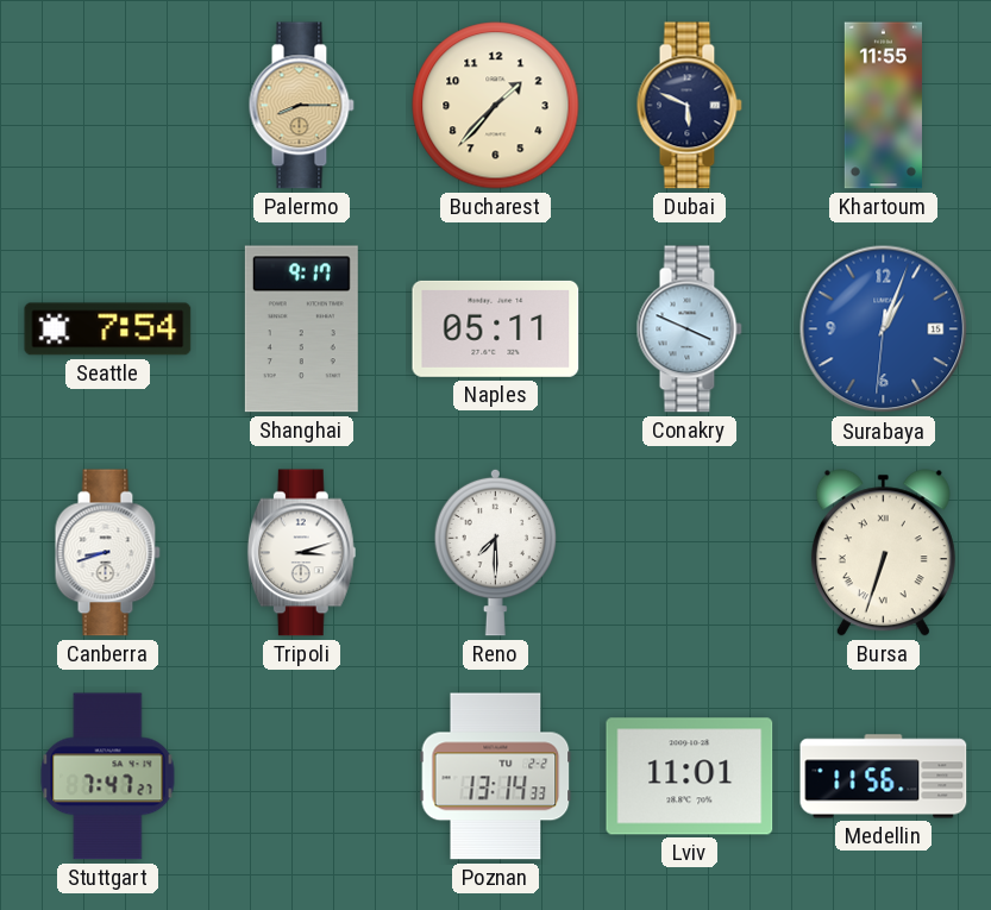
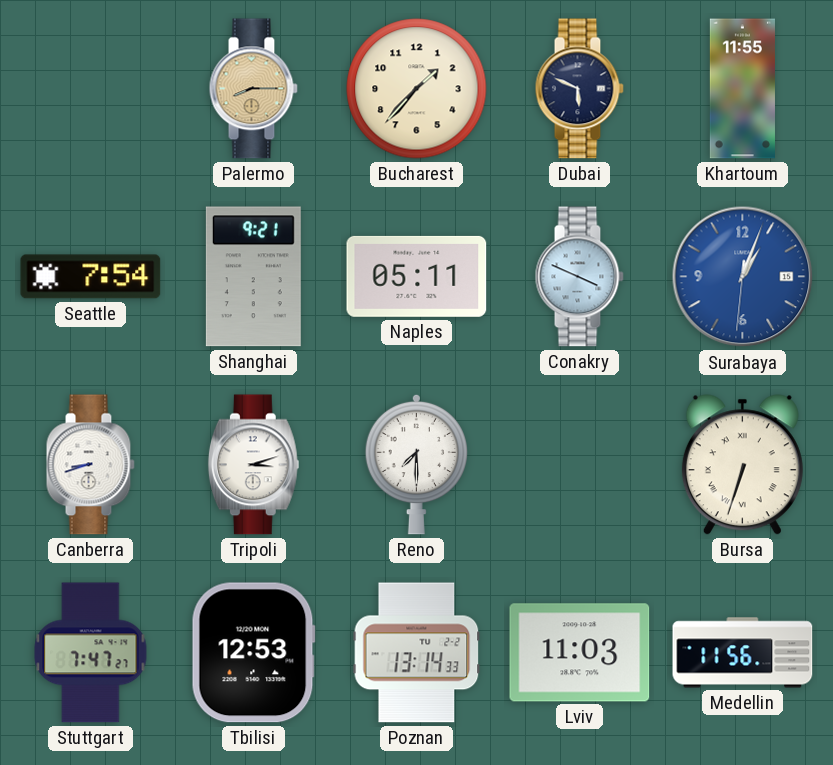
Shanghai: 9:17 -> 9:21
Tbilisi: none -> 12:53
Lviv: 11:01 -> 11:03
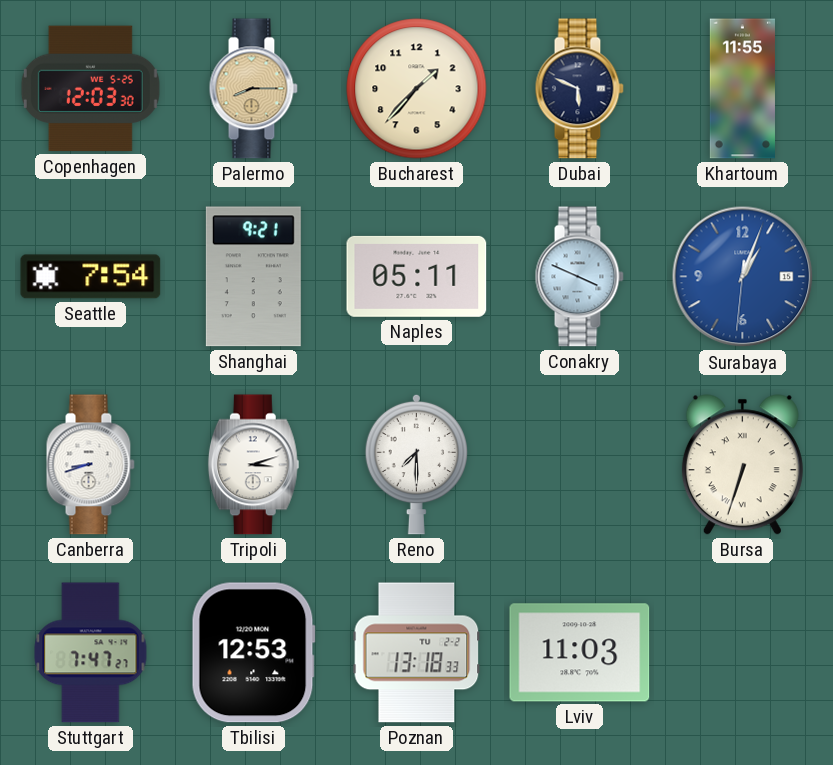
Copenhagen: none -> 12:03
Poznan: 13:14 -> 13:18
Medellin: 11:56 -> none
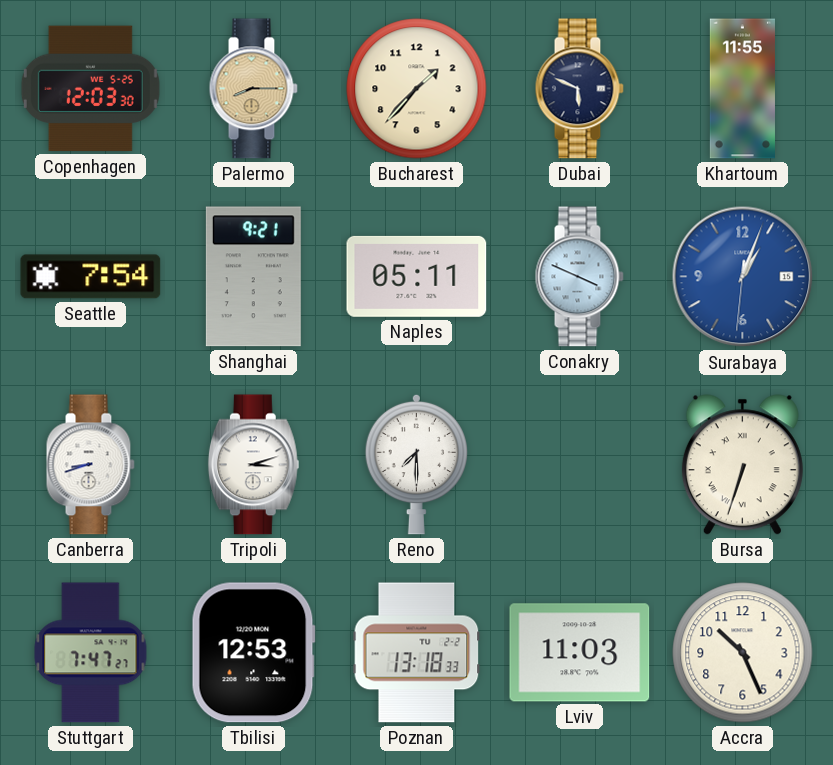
Accra: none -> 10:26
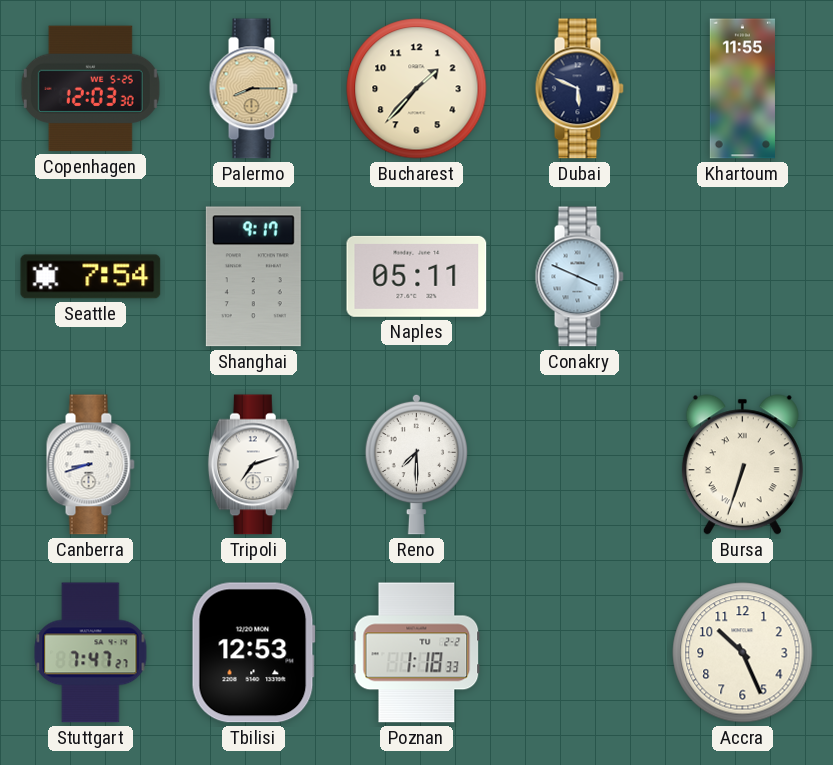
Shanghai: 9:21 -> 9:17
Surabaya: 1:03 -> none
Tripoli: 3:12 -> 7:12
Poznan: 13:18 -> 1:18
Lviv: 11:03 -> none
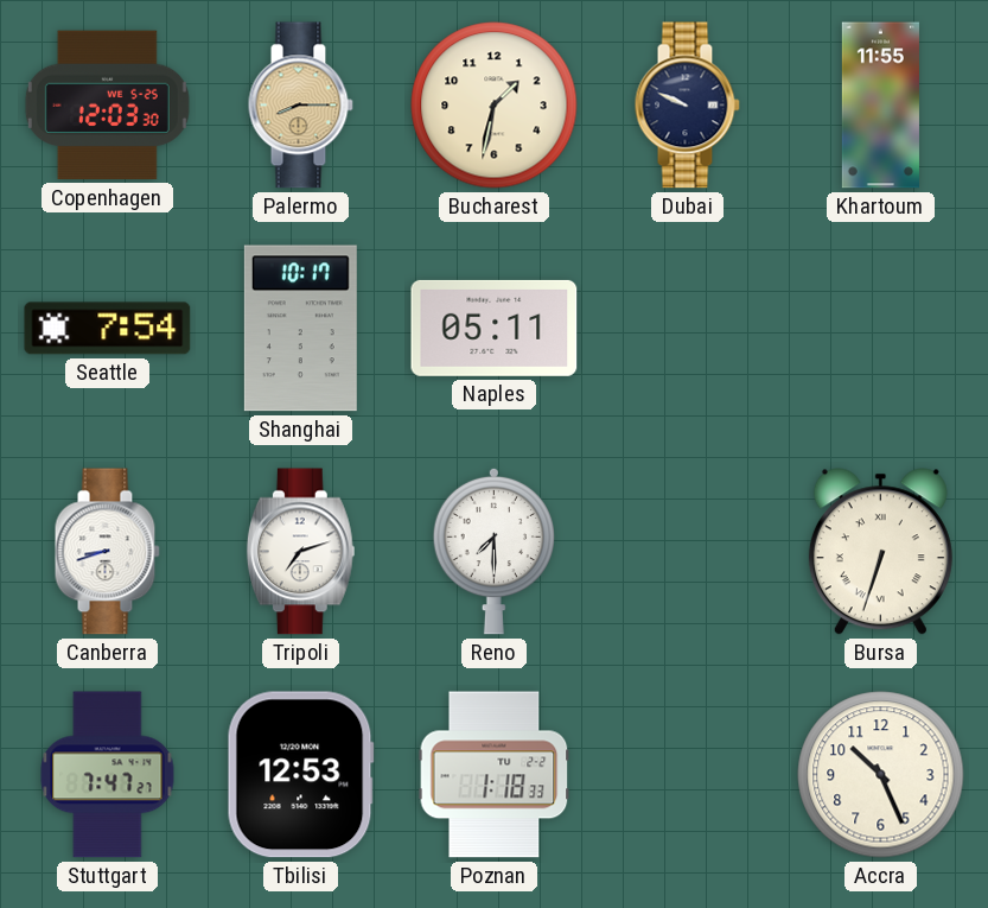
Bucharest: 1:37 -> 1:32
Dubai: 5:49 -> 9:49
Shanghai: 9:17 -> 10:17
Conakry: 3:49 -> none
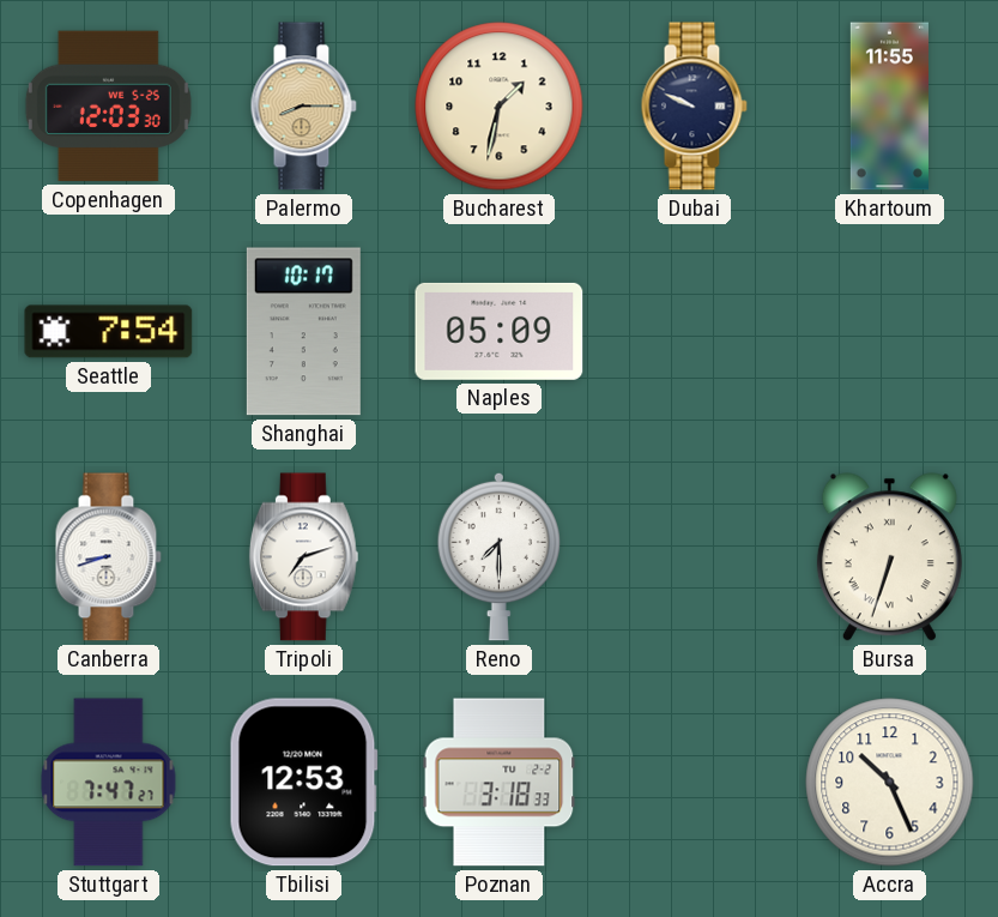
Naples: 05:11 -> 05:09
Poznan: 1:18 -> 3:18
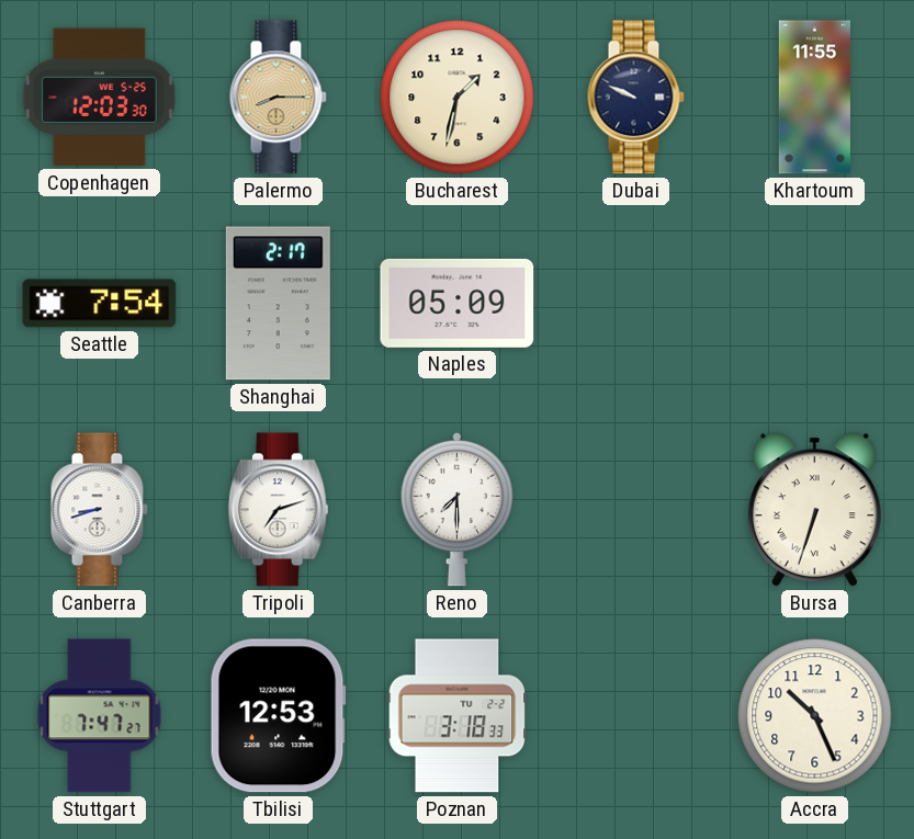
Shanghai: 10:17 -> 2:17
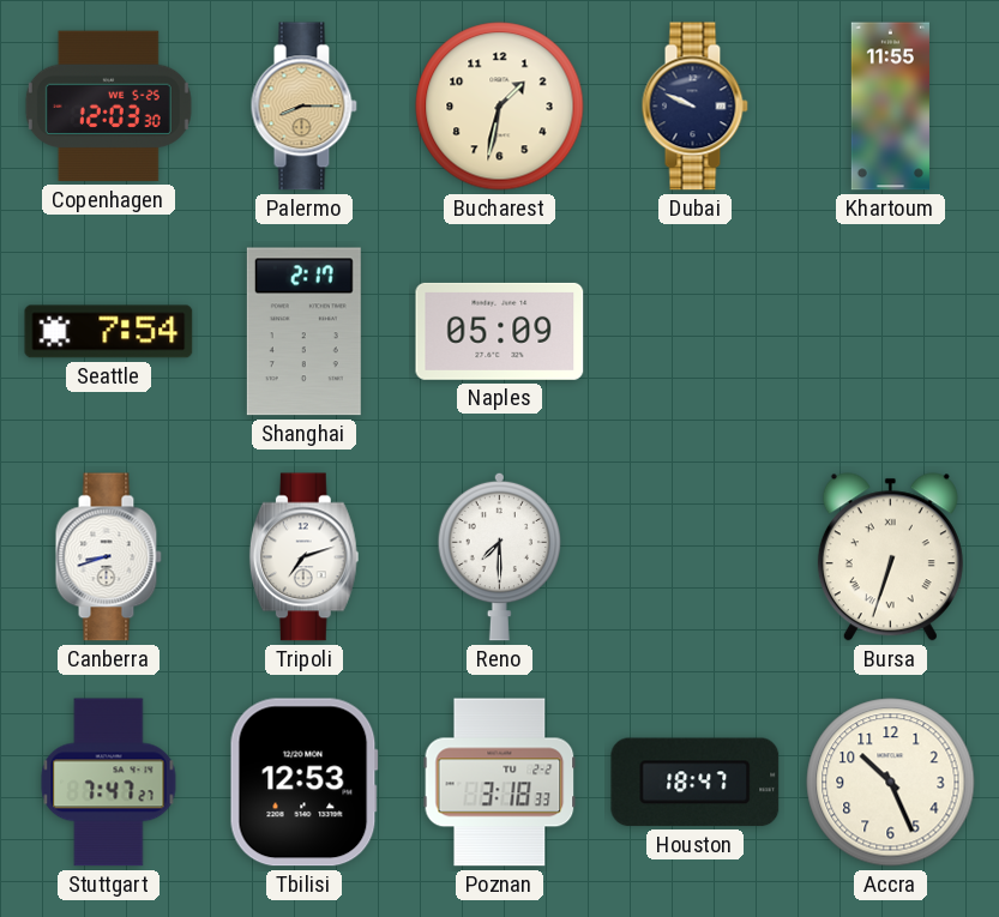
Houston: none -> 18:47
